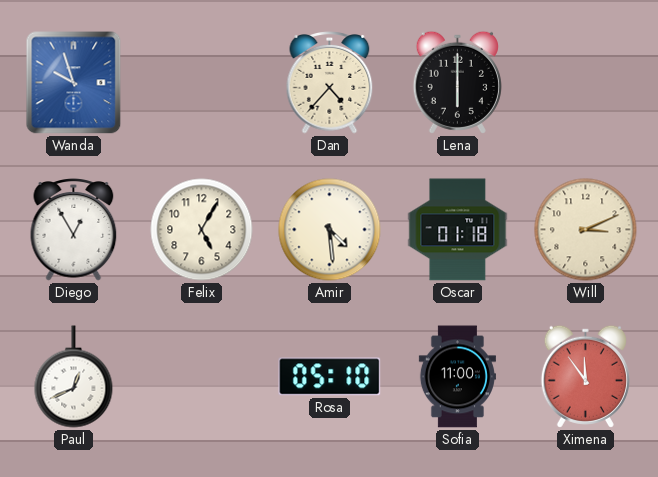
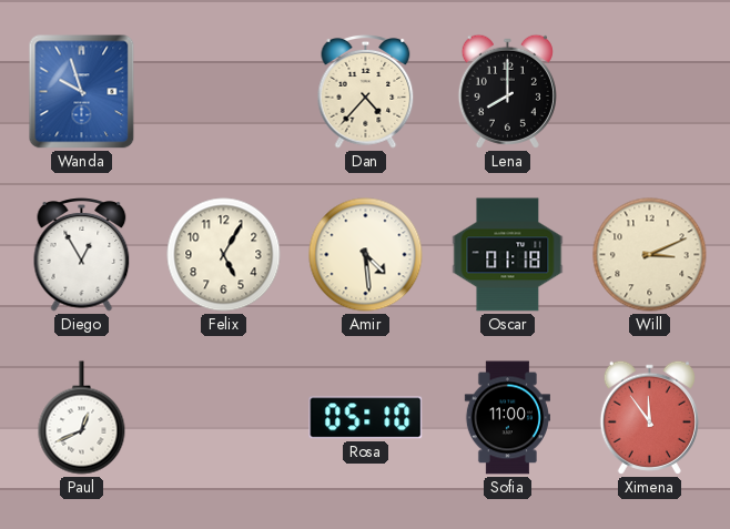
Lena: 6:00 -> 8:00
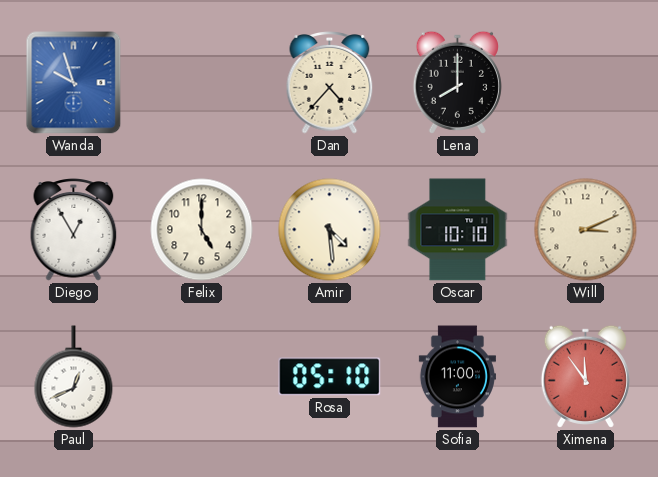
Felix: 5:05 -> 5:00
Oscar: 01:18 -> 10:10
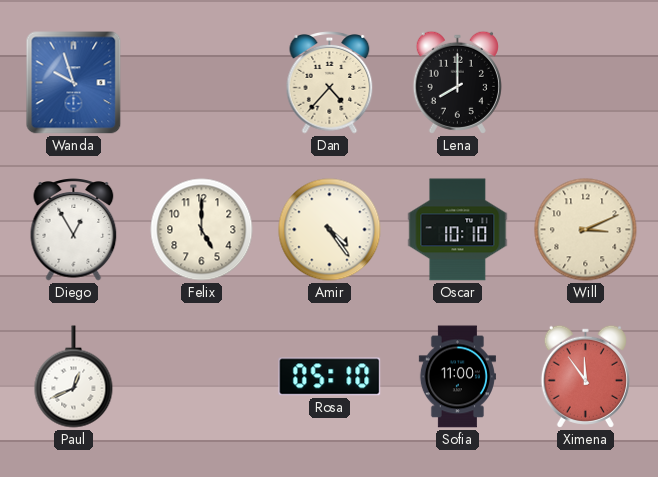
Amir: 4:29 -> 4:24
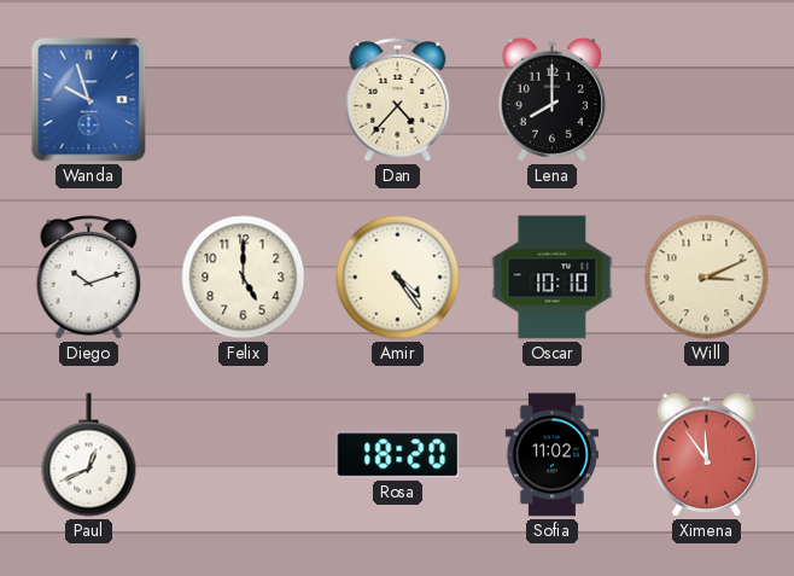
Diego: 12:55 -> 10:12
Rosa: 05:10 -> 18:20
Sofia: 11:00 -> 11:02
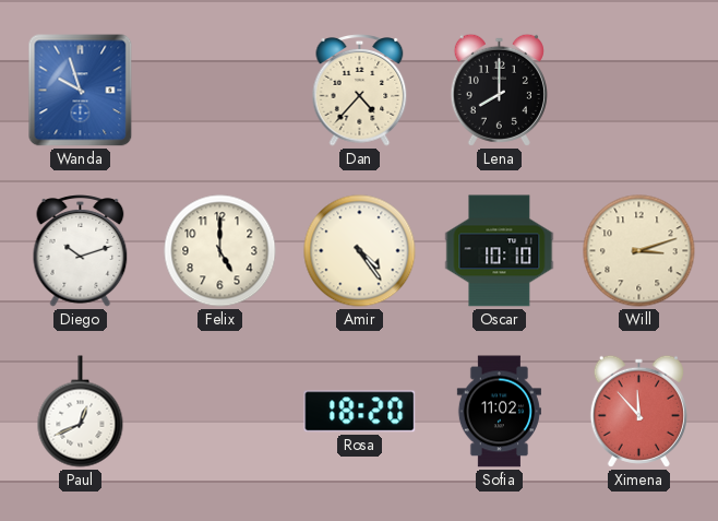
Will: 3:11 -> 3:12
Ximena: 11:54 -> 11:53
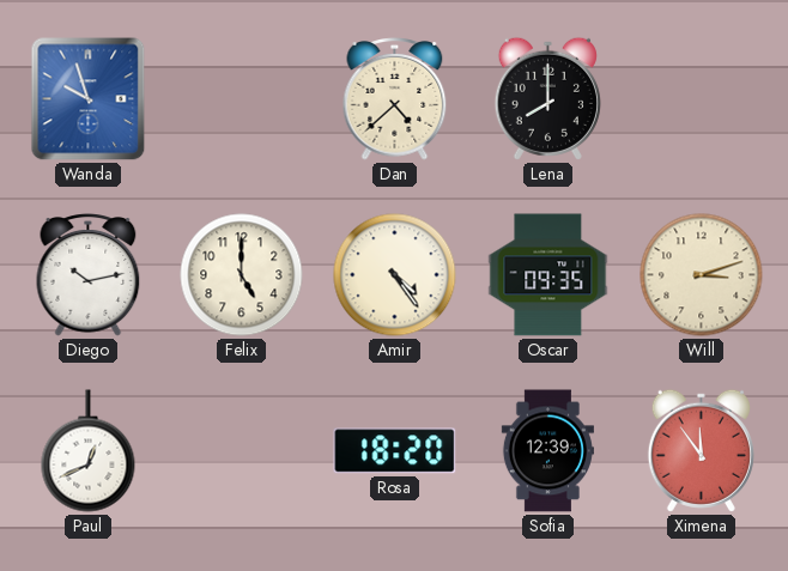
Dan: 4:37 -> 4:38
Diego: 10:12 -> 10:13
Oscar: 10:10 -> 09:35
Sofia: 11:02 -> 12:39
Ximena: 11:53 -> 11:54
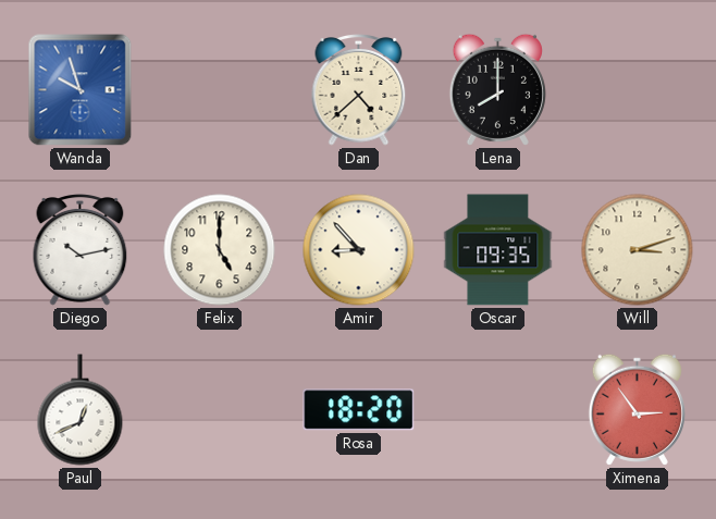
Amir: 4:24 -> 8:53
Sofia: 12:39 -> none
Ximena: 11:54 -> 2:54
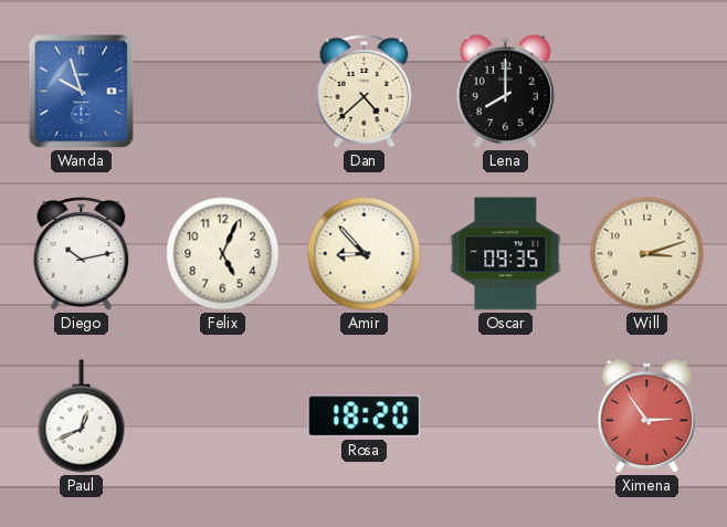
Felix: 5:00 -> 5:04
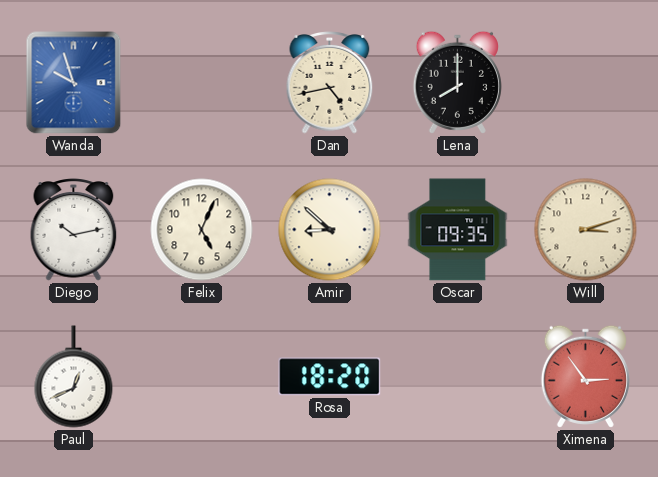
Dan: 4:38 -> 4:43
Amir: 8:53 -> 8:52
